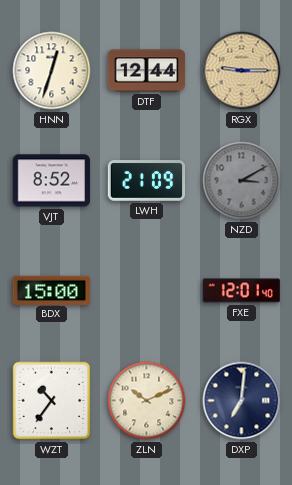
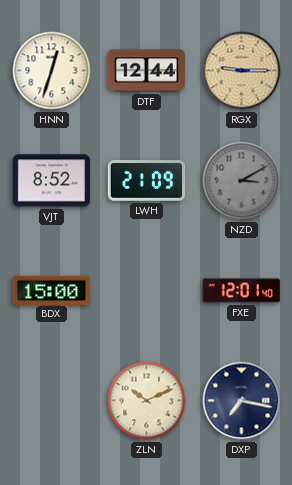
WZT: 10:36 -> none
DXP: 7:01 -> 7:17
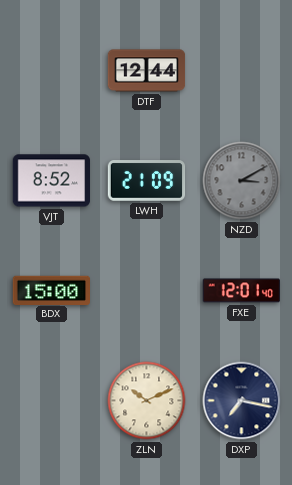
HNN: 12:33 -> none
RGX: 9:15 -> none
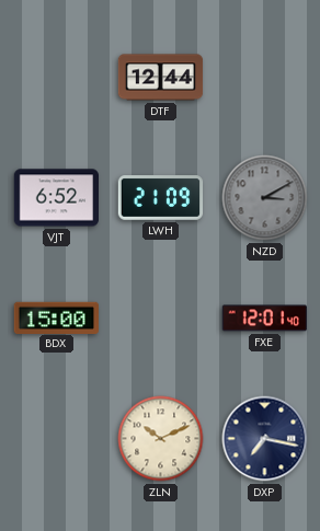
VJT: 8:52 -> 6:52
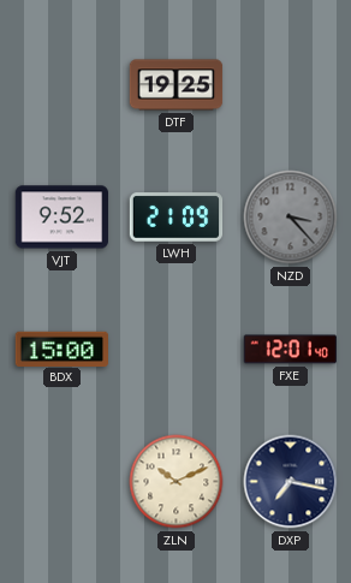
DTF: 12:44 -> 19:25
VJT: 6:52 -> 9:52
NZD: 3:10 -> 3:23
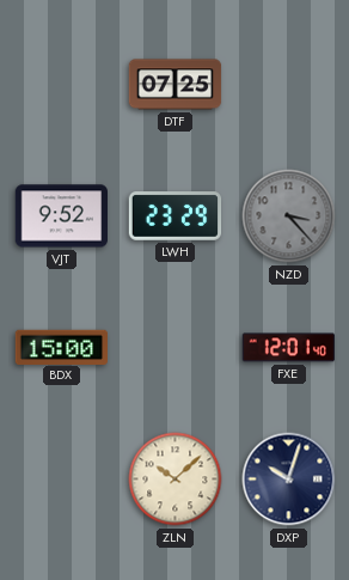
DTF: 19:25 -> 07:25
LWH: 21:09 -> 23:29
ZLN: 10:11 -> 10:08
DXP: 7:17 -> 10:03
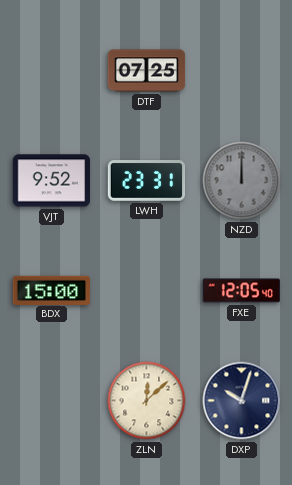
LWH: 23:29 -> 23:31
NZD: 3:23 -> 12:00
FXE: 12:01 -> 12:05
ZLN: 10:08 -> 12:08
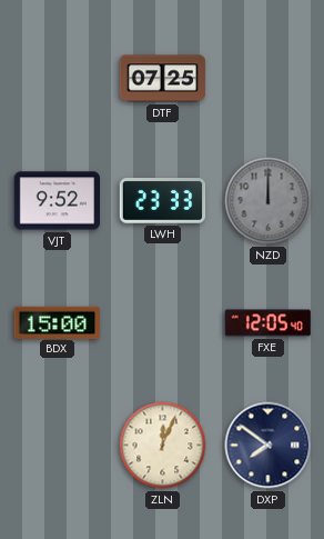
LWH: 23:31 -> 23:33
ZLN: 12:08 -> 12:04
DXP: 10:03 -> 7:51
